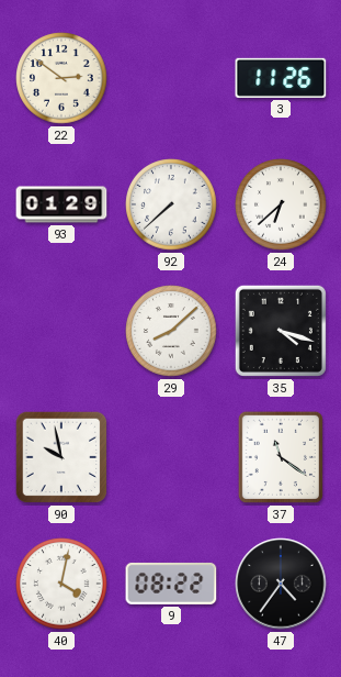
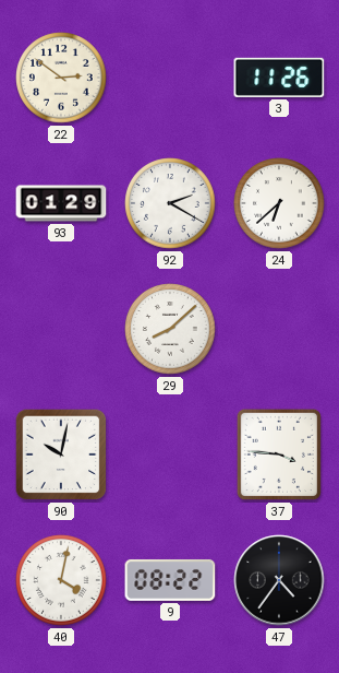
92: 7:38 -> 2:20
35: 4:18 -> none
90: 9:58 -> 10:02
37: 11:21 -> 3:46
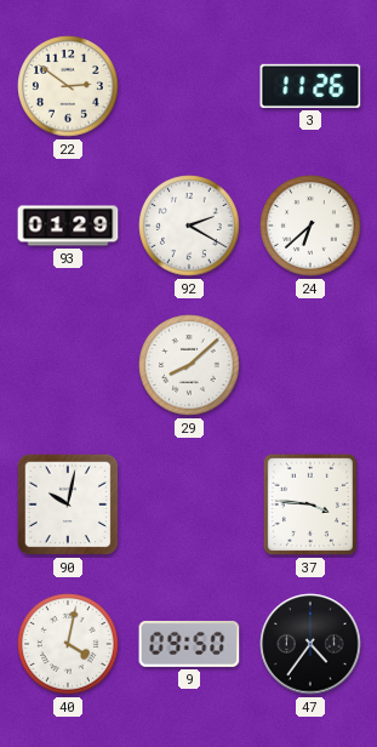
9: 08:22 -> 09:50
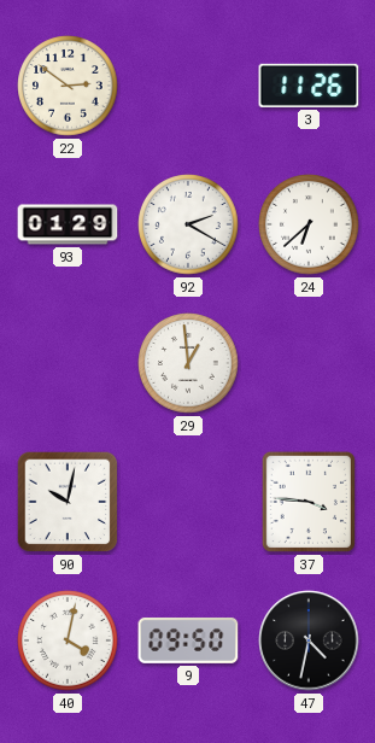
29: 8:08 -> 12:59
47: 4:36 -> 4:32
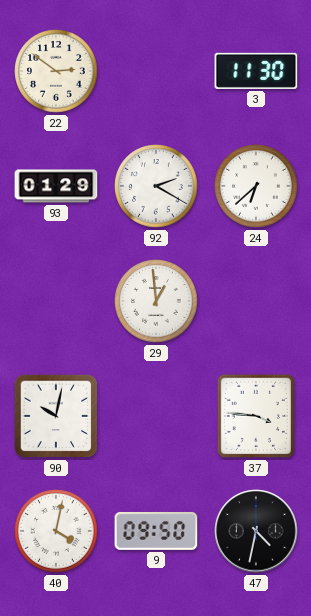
3: 11:26 -> 11:30
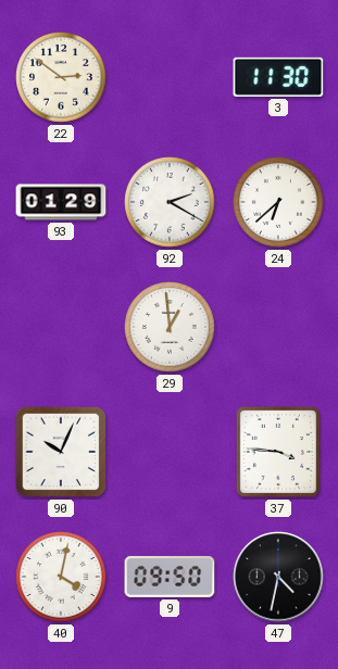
90: 10:02 -> 10:04
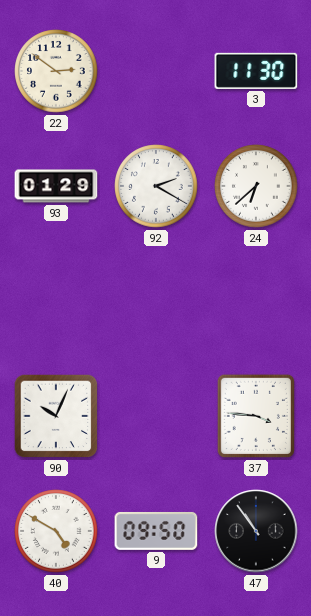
29: 12:59 -> none
40: 4:02 -> 4:50
47: 4:32 -> 10:54
